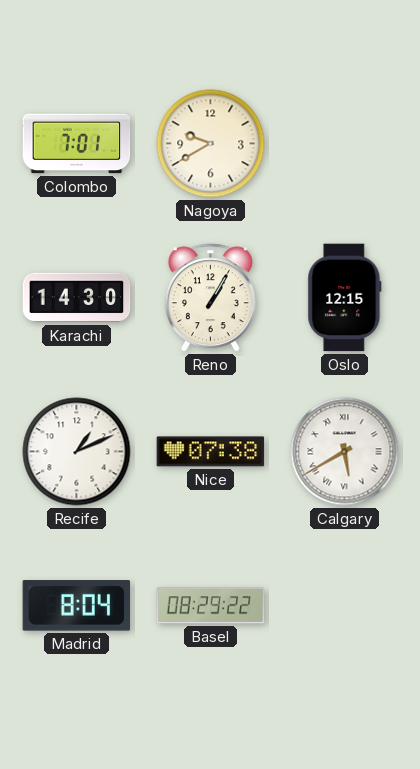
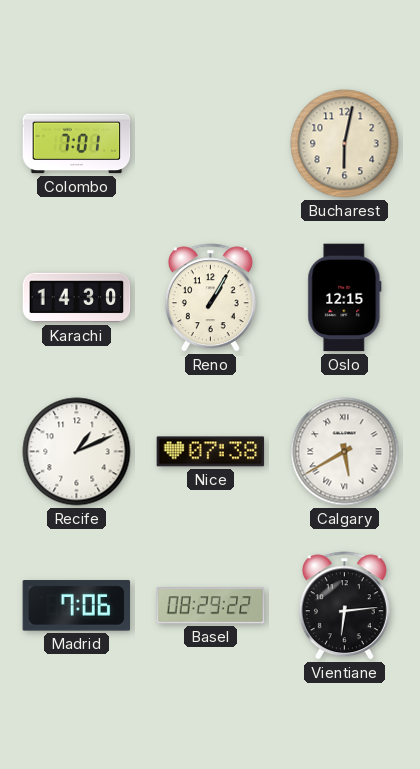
Nagoya: 9:40 -> none
Bucharest: none -> 6:02
Madrid: 8:04 -> 7:06
Vientiane: none -> 6:14
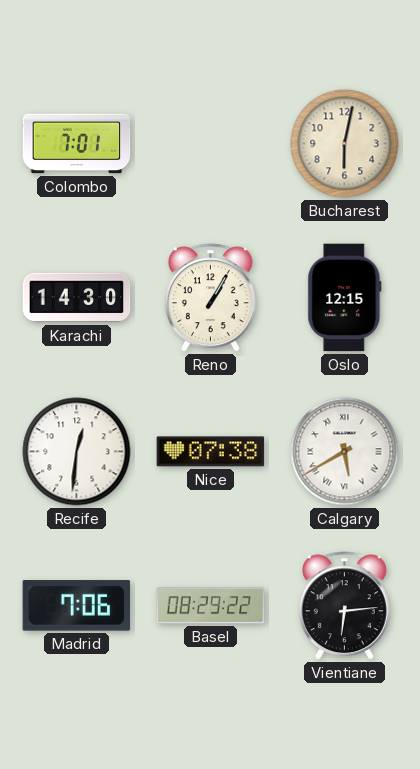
Recife: 1:11 -> 12:31
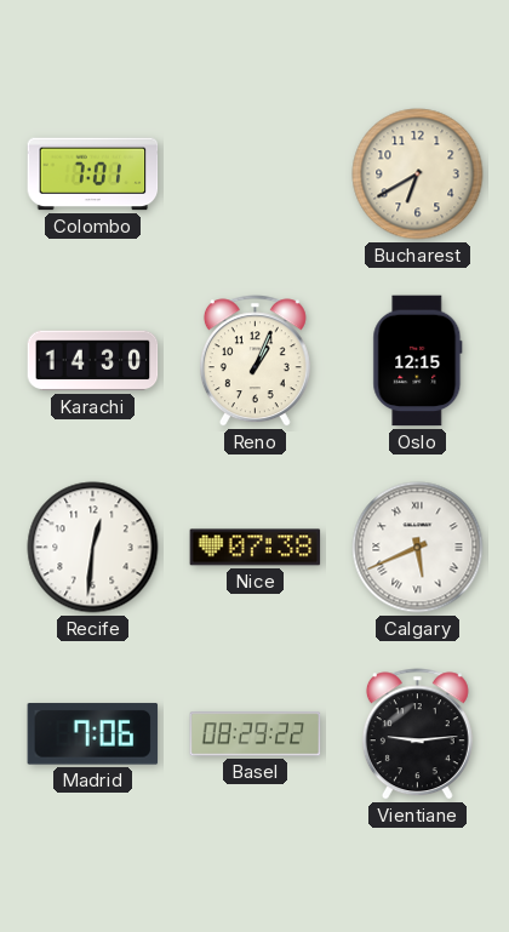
Bucharest: 6:02 -> 6:40
Reno: 1:05 -> 1:04
Calgary: 5:40 -> 5:41
Vientiane: 6:14 -> 9:14
